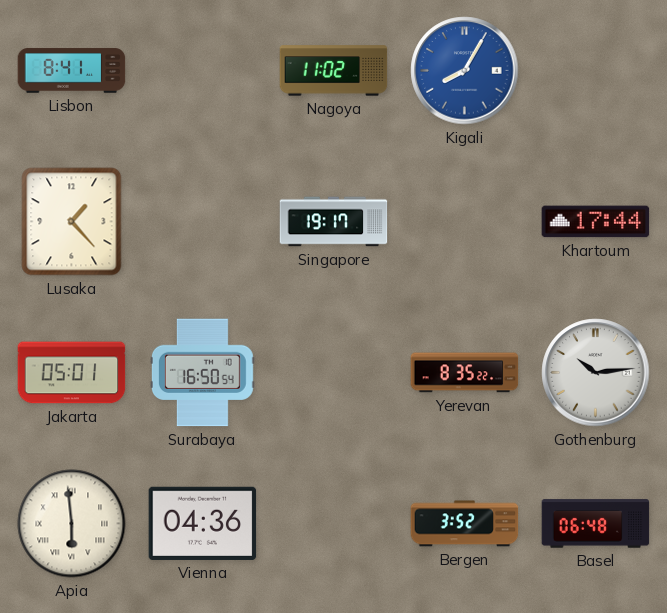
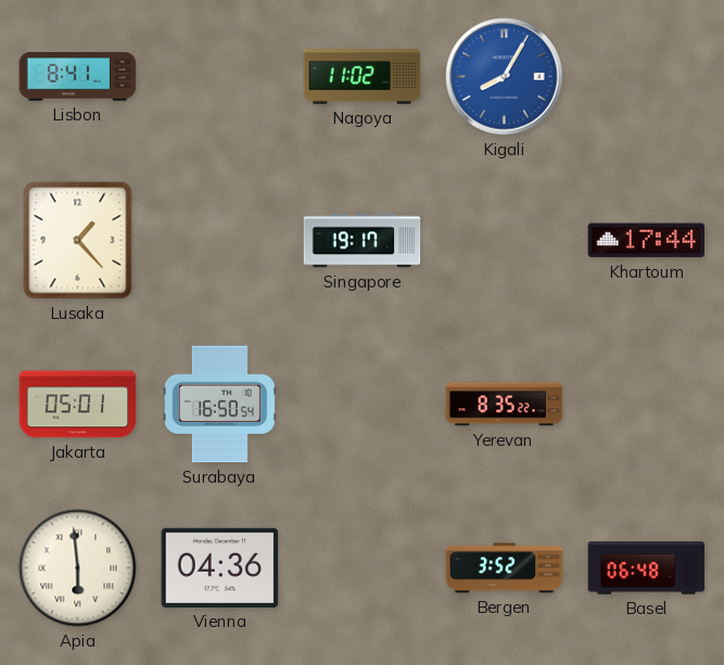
Gothenburg: 10:14 -> none
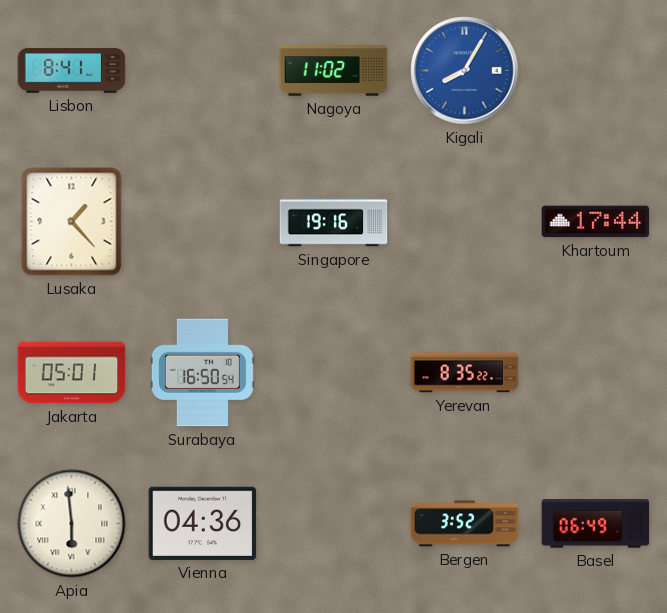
Singapore: 19:17 -> 19:16
Basel: 06:48 -> 06:49
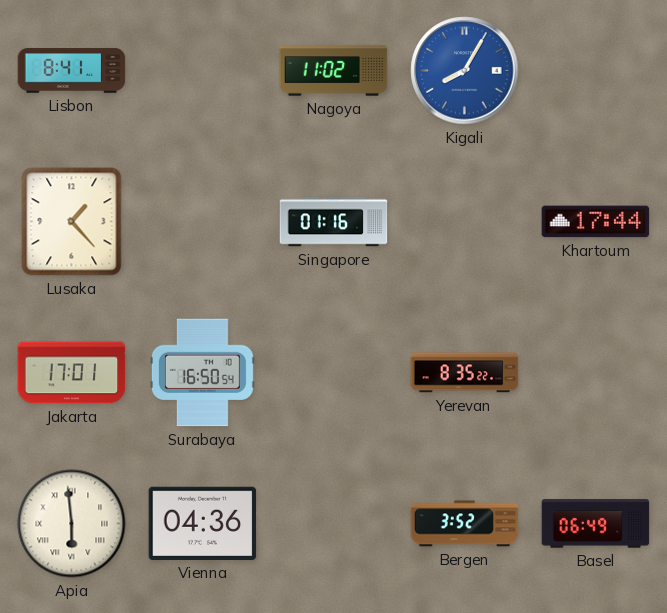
Singapore: 19:16 -> 01:16
Jakarta: 05:01 -> 17:01
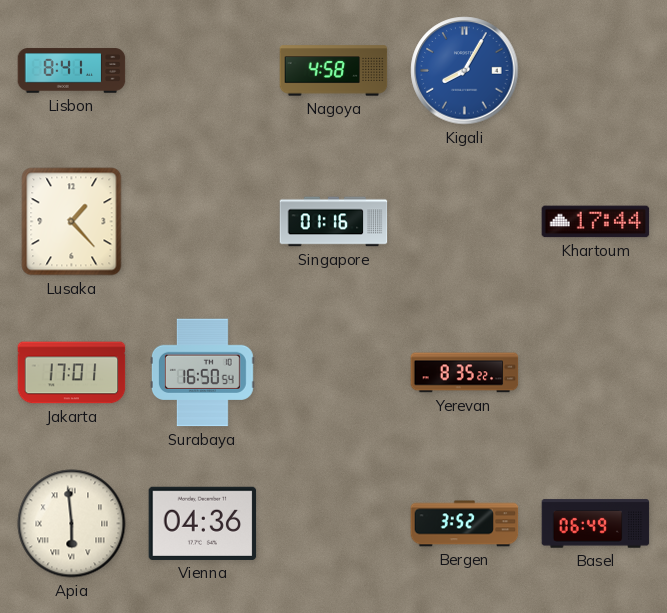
Nagoya: 11:02 -> 4:58
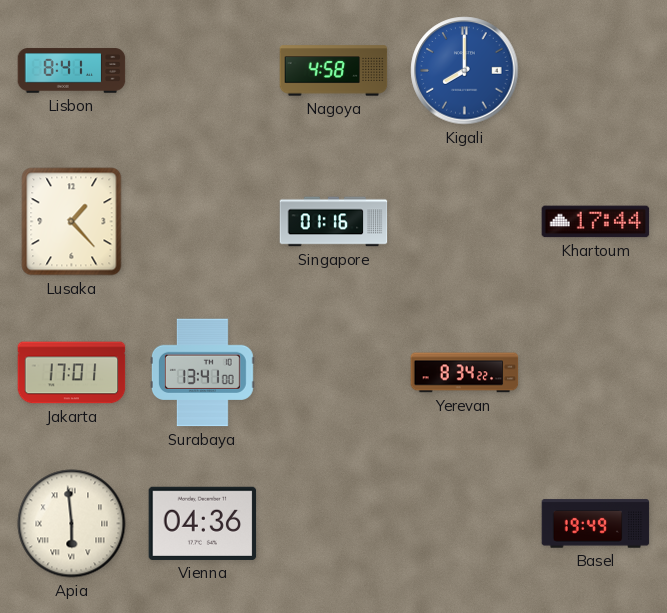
Kigali: 8:05 -> 8:00
Surabaya: 16:50 -> 13:41
Yerevan: 8:35 -> 8:34
Bergen: 3:52 -> none
Basel: 06:49 -> 19:49
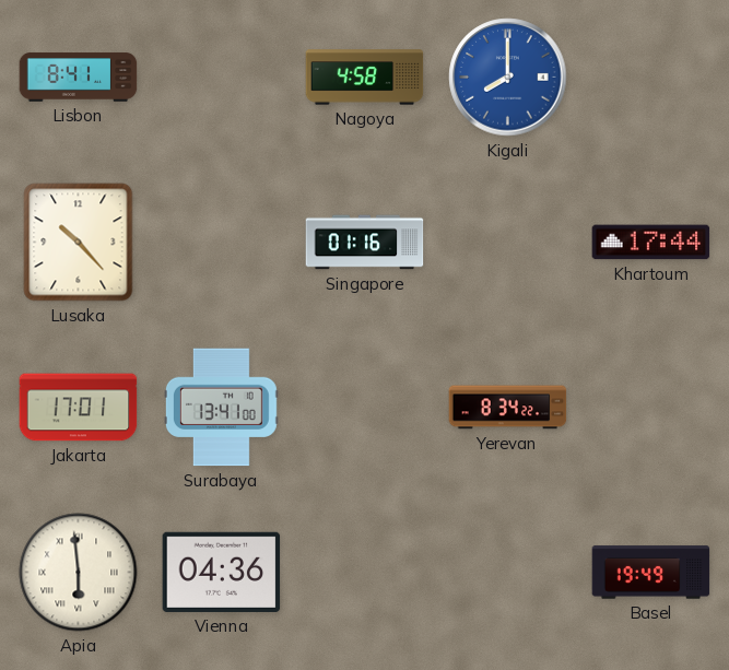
Lusaka: 1:23 -> 10:23
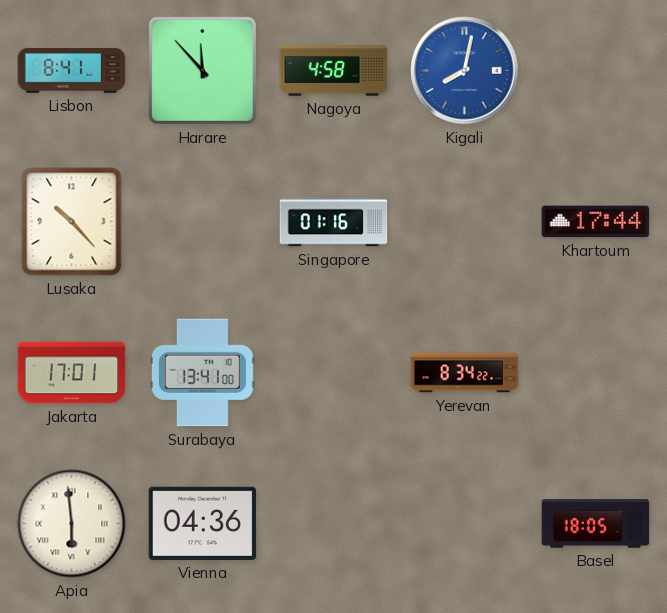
Harare: none -> 11:53
Kigali: 8:00 -> 8:02
Basel: 19:49 -> 18:05
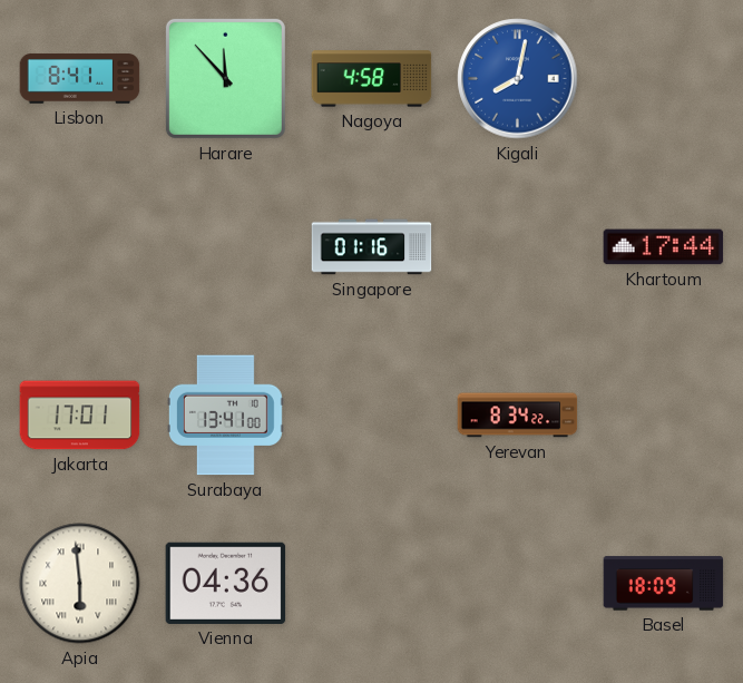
Lusaka: 10:23 -> none
Basel: 18:05 -> 18:09
